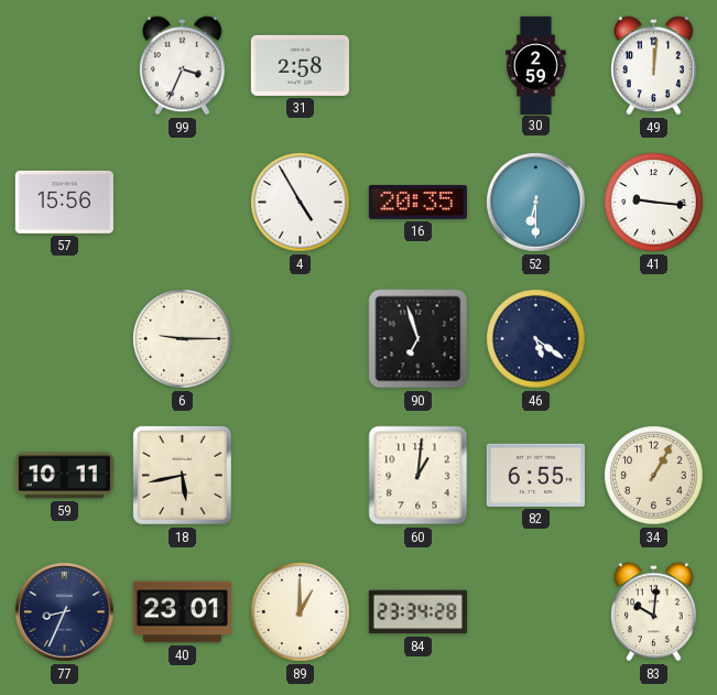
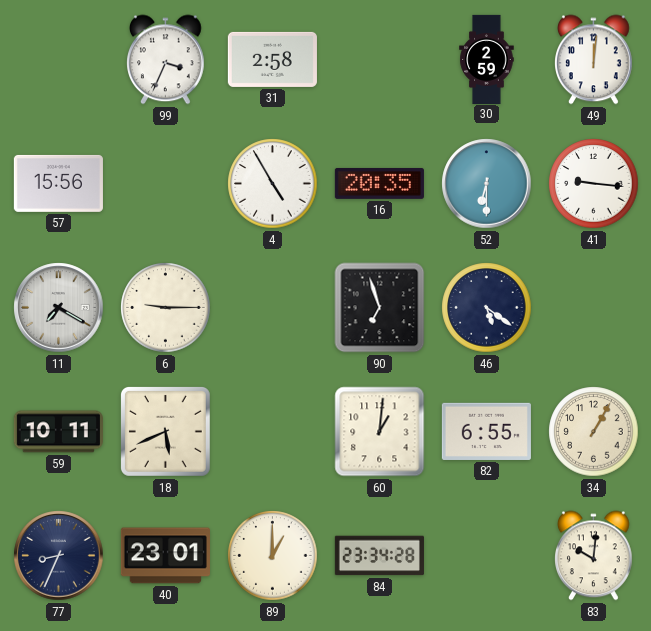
11: none -> 7:20
18: 5:43 -> 5:41
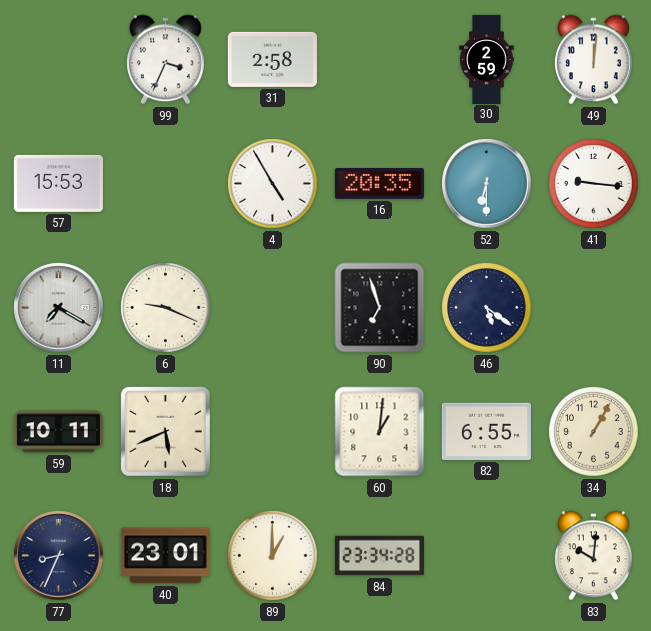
57: 15:56 -> 15:53
6: 9:15 -> 9:19
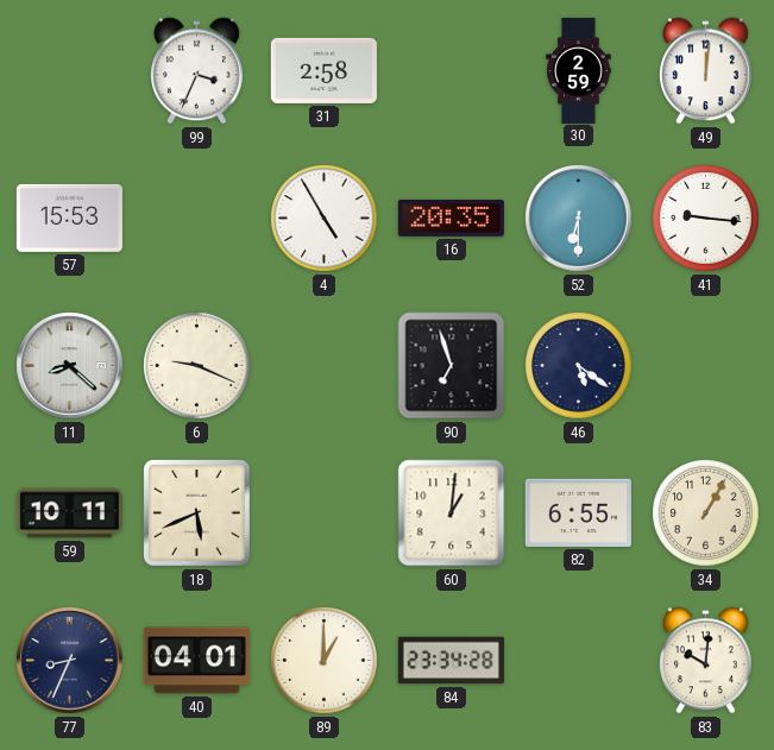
11: 7:20 -> 8:22
40: 23:01 -> 04:01
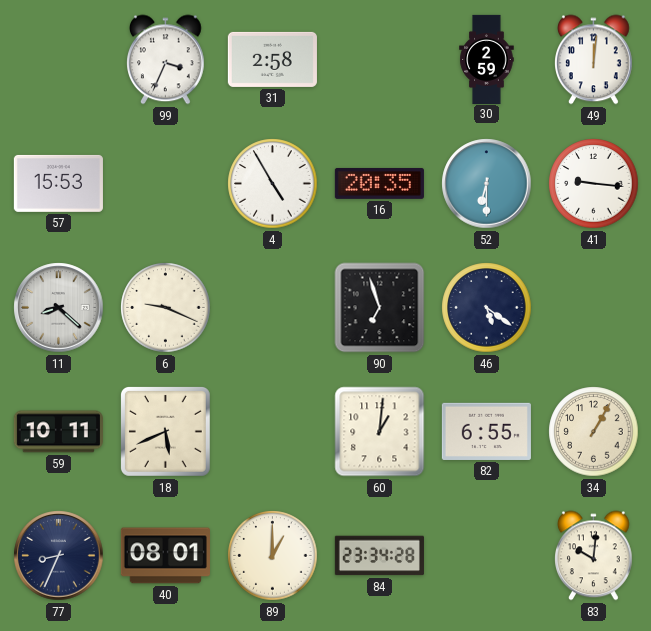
40: 04:01 -> 08:01
